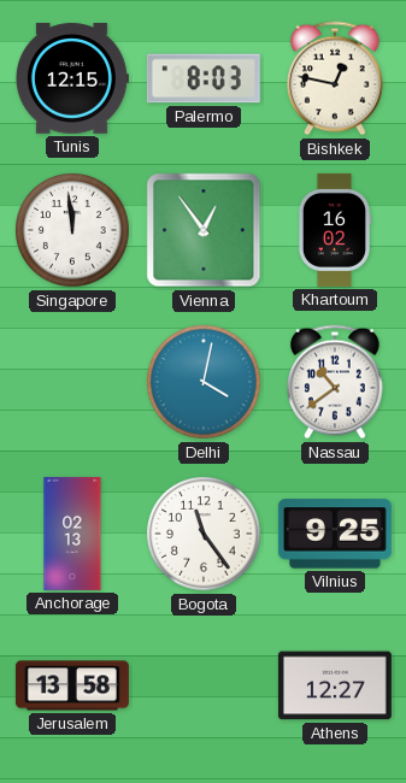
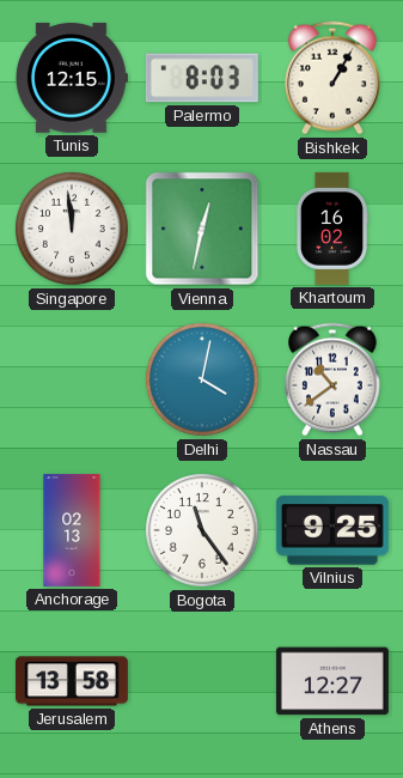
Bishkek: 12:47 -> 1:05
Vienna: 12:54 -> 12:32
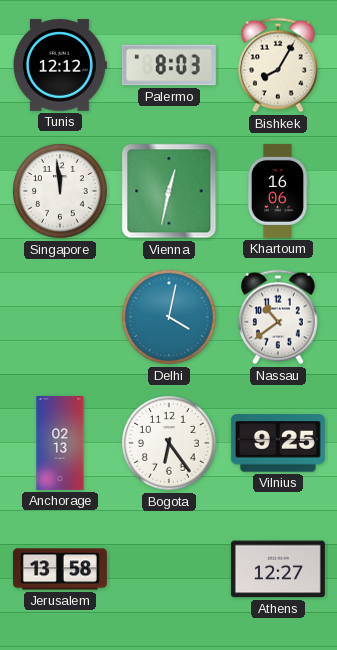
Tunis: 12:15 -> 12:12
Bishkek: 1:05 -> 8:05
Khartoum: 16:02 -> 16:06
Bogota: 11:24 -> 6:24
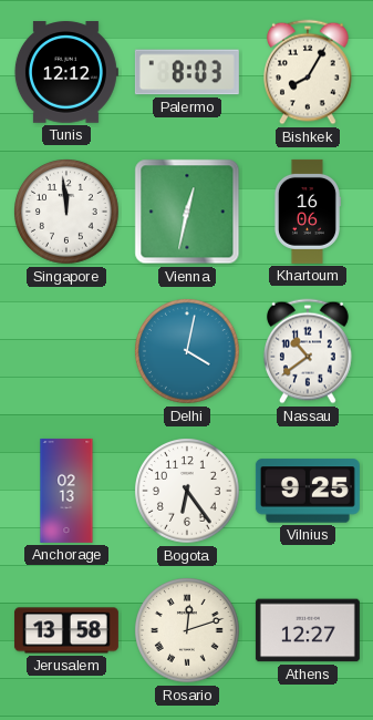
Rosario: none -> 12:12
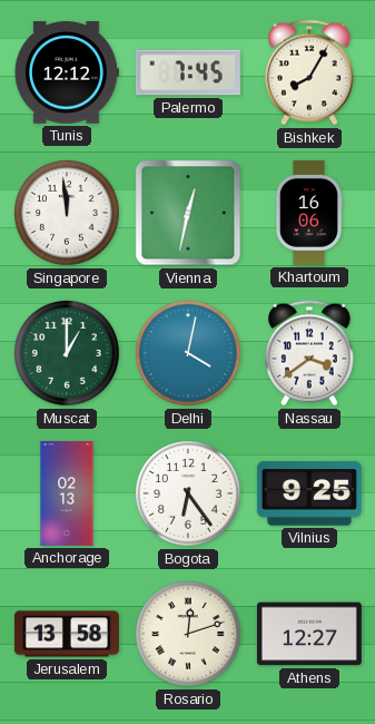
Palermo: 8:03 -> 7:45
Muscat: none -> 1:00
Nassau: 10:39 -> 3:39
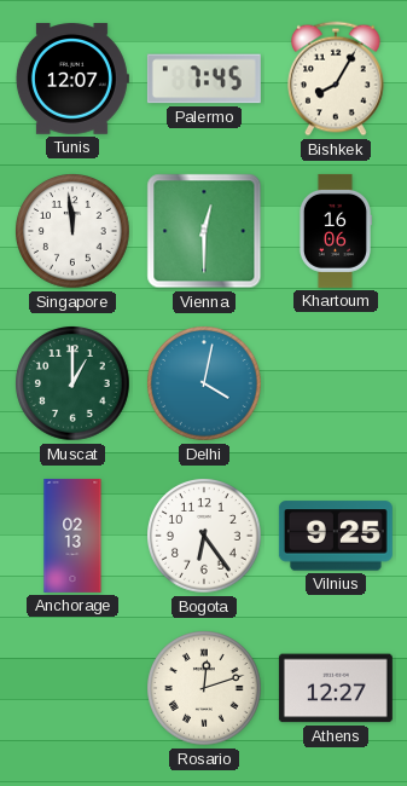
Tunis: 12:12 -> 12:07
Vienna: 12:32 -> 12:30
Nassau: 3:39 -> none
Jerusalem: 13:58 -> none
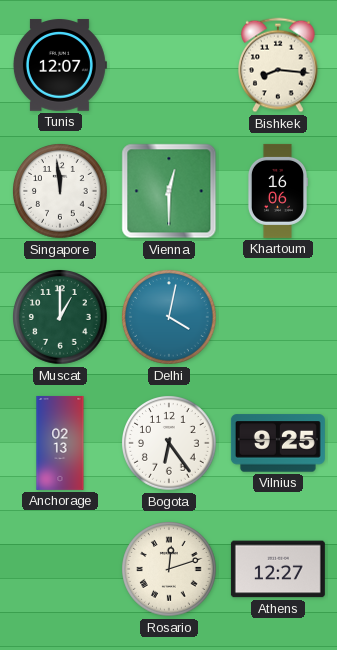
Palermo: 7:45 -> none
Bishkek: 8:05 -> 8:16
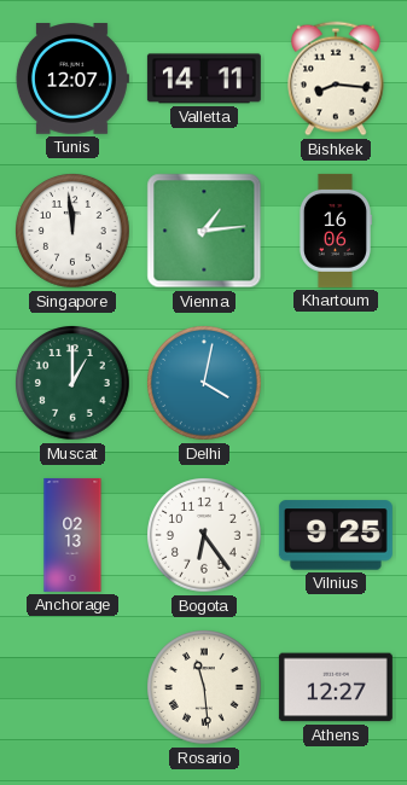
Valletta: none -> 14:11
Vienna: 12:30 -> 1:14
Rosario: 12:12 -> 11:29
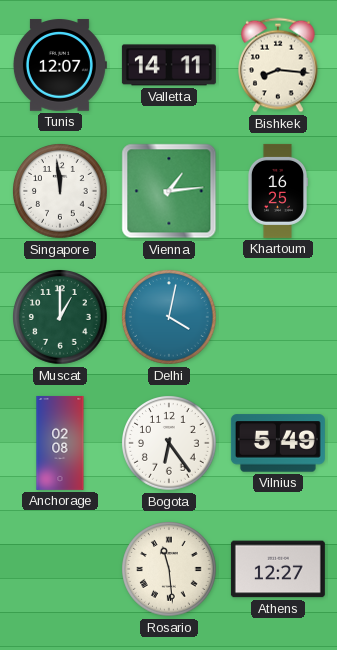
Khartoum: 16:06 -> 16:25
Anchorage: 02:13 -> 02:08
Vilnius: 9:25 -> 5:49
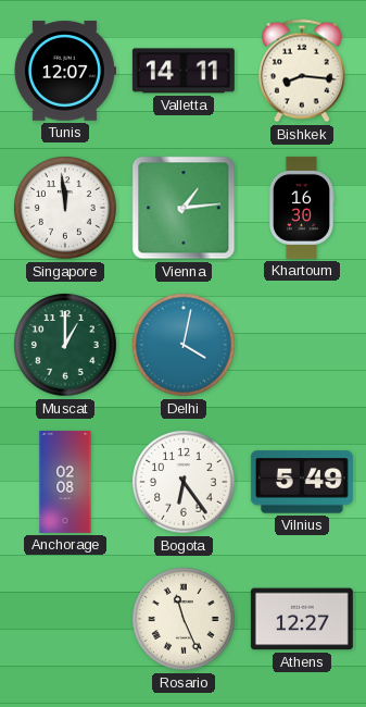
Khartoum: 16:25 -> 16:30
Rosario: 11:29 -> 11:26
